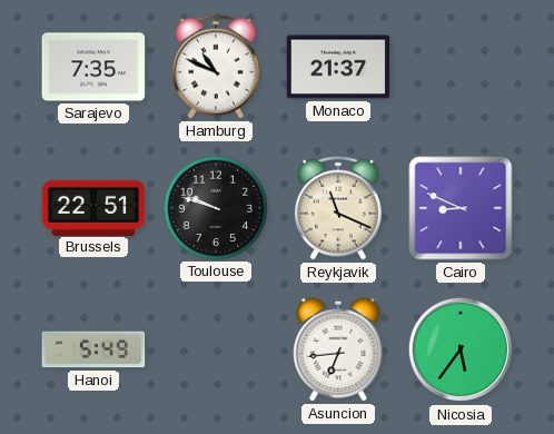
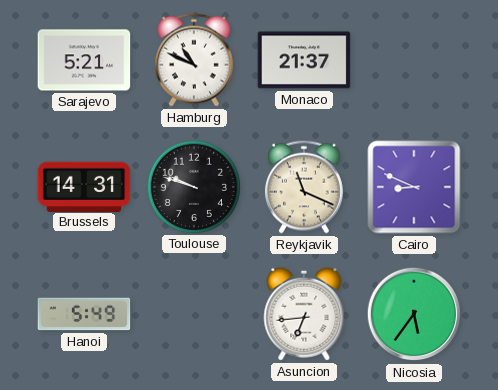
Sarajevo: 7:35 -> 5:21
Brussels: 22:51 -> 14:31
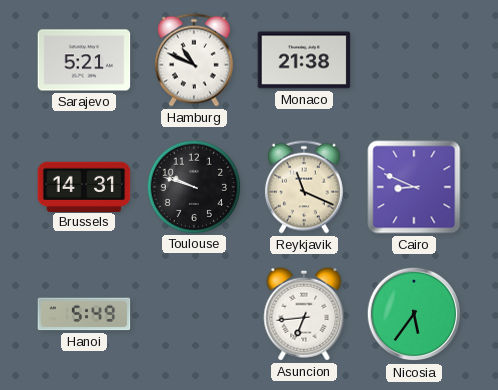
Monaco: 21:37 -> 21:38
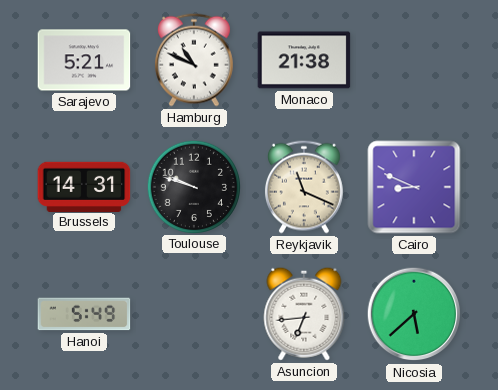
Nicosia: 5:36 -> 5:38
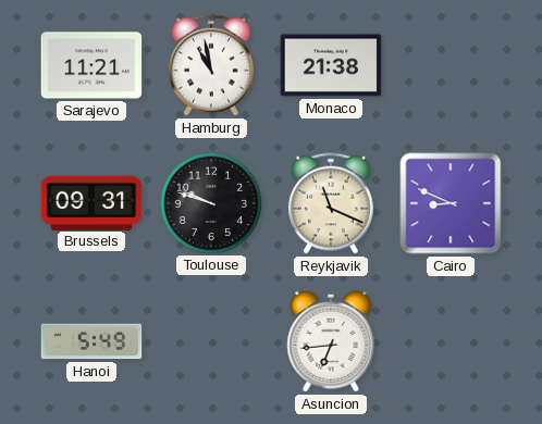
Sarajevo: 5:21 -> 11:21
Hamburg: 10:49 -> 10:58
Brussels: 14:31 -> 09:31
Nicosia: 5:38 -> none
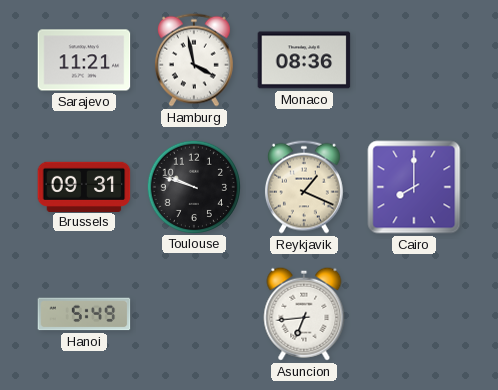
Hamburg: 10:58 -> 3:58
Monaco: 21:38 -> 08:36
Reykjavik: 11:19 -> 1:19
Cairo: 8:49 -> 8:00
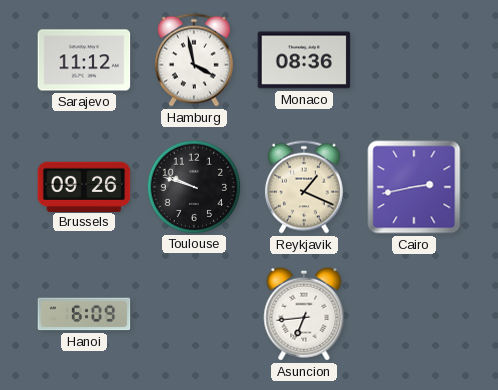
Sarajevo: 11:21 -> 11:12
Brussels: 09:31 -> 09:26
Cairo: 8:00 -> 2:43
Hanoi: 5:49 -> 6:09
